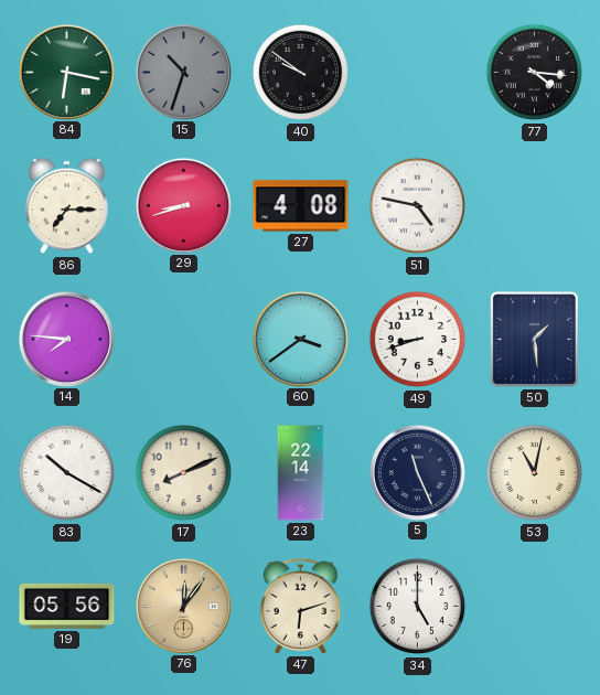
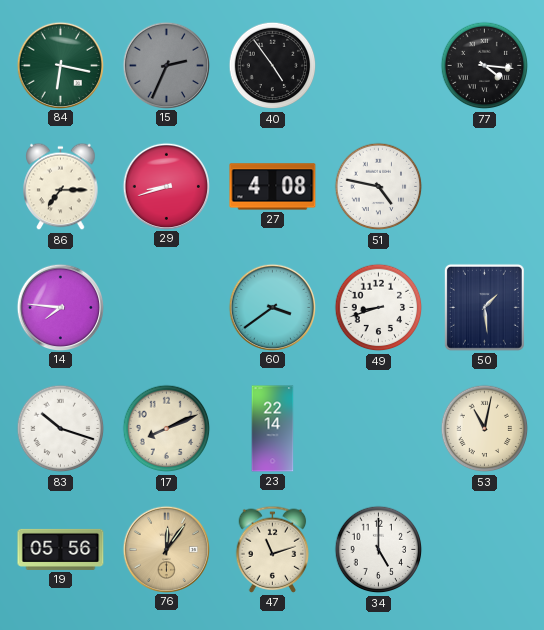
15: 10:33 -> 2:34
40: 9:51 -> 4:54
83: 10:20 -> 10:18
5: 11:26 -> none
47: 6:12 -> 11:12
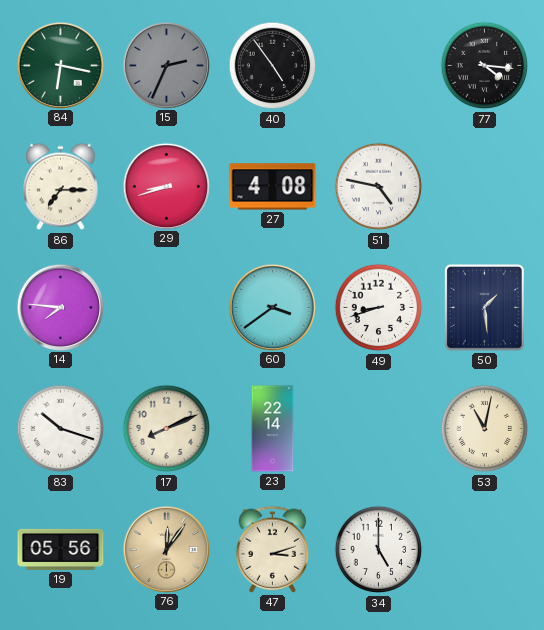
47: 11:12 -> 3:12
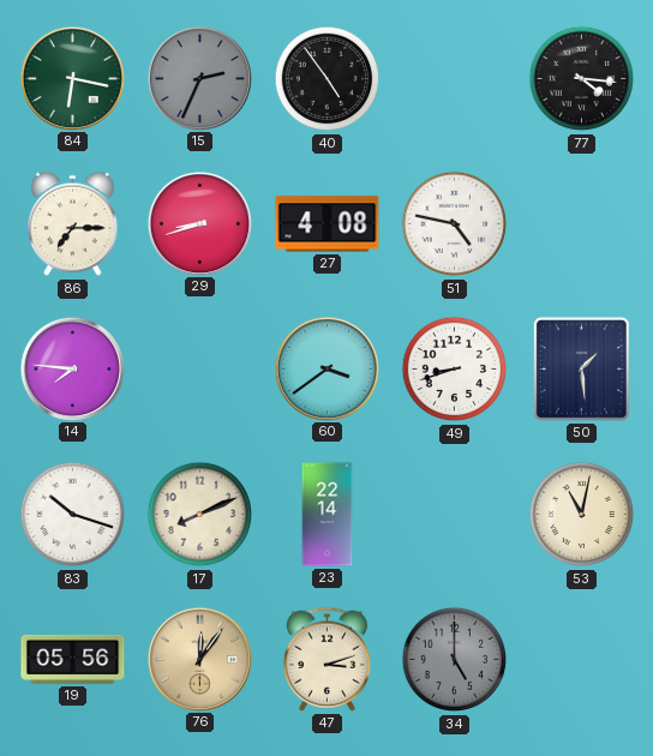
34 dial: white -> grey
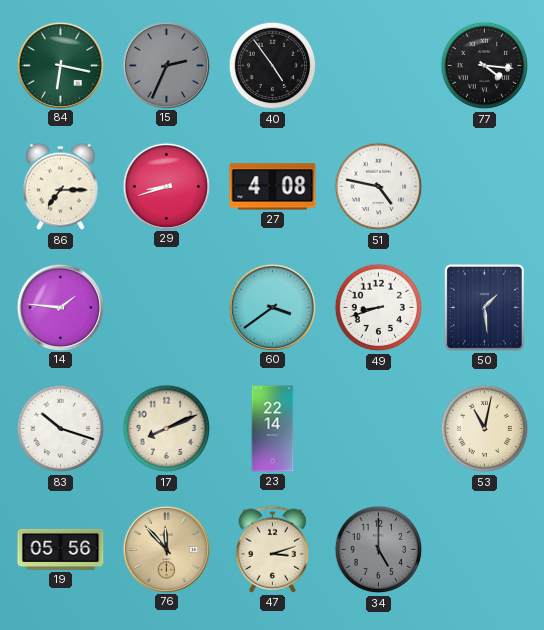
14: 7:46 -> 1:46
76: 12:06 -> 11:53
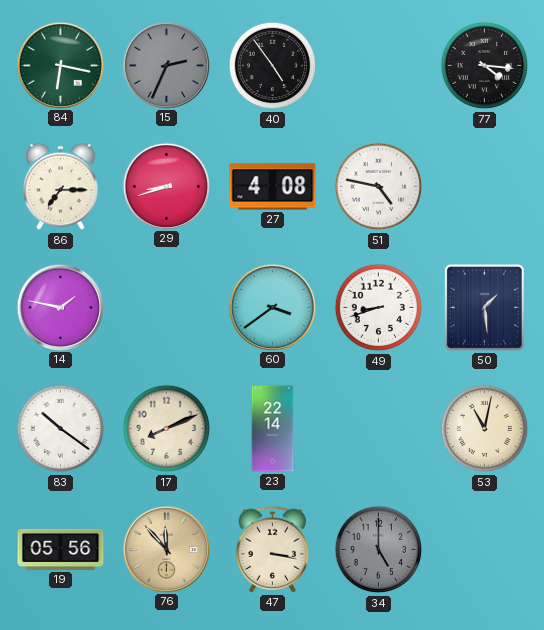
14: 1:46 -> 1:47
83: 10:18 -> 10:21
47: 3:12 -> 3:17
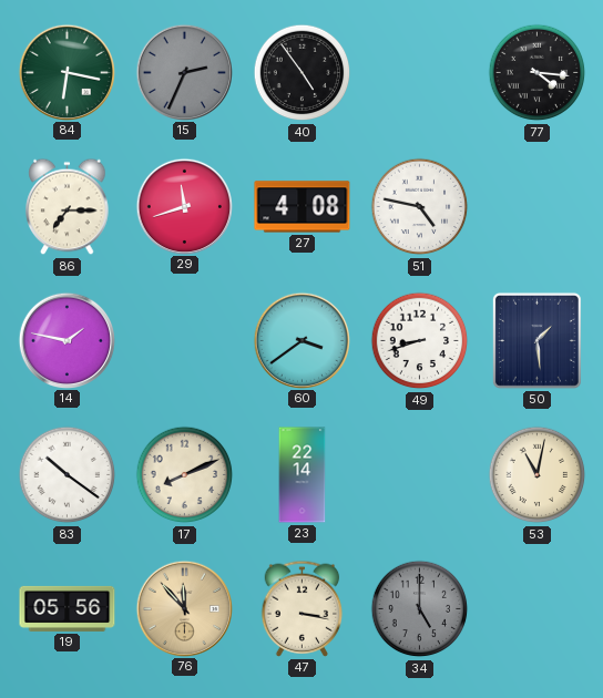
29: 8:42 -> 11:42
